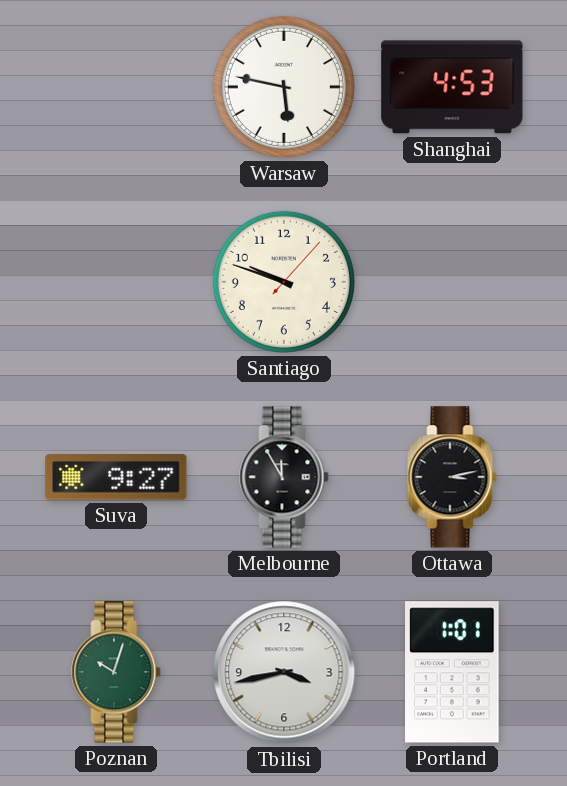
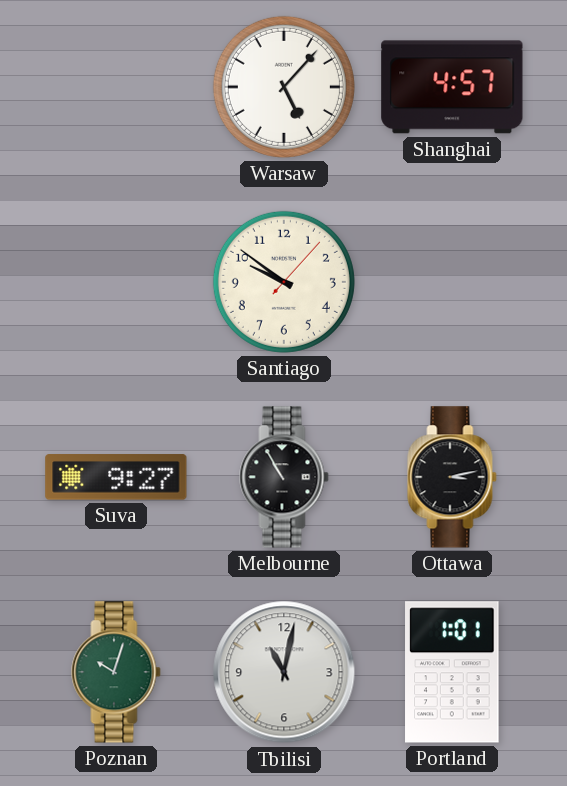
Warsaw: 5:47 -> 5:07
Shanghai: 4:53 -> 4:57
Santiago: 9:48 -> 9:51
Melbourne: 11:55 -> 10:55
Tbilisi: 3:43 -> 11:02
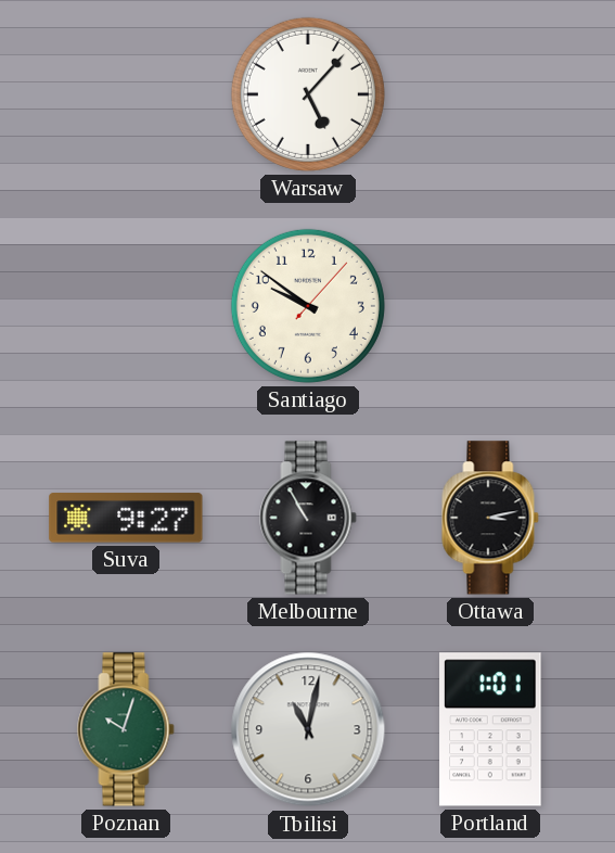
Shanghai: 4:57 -> none
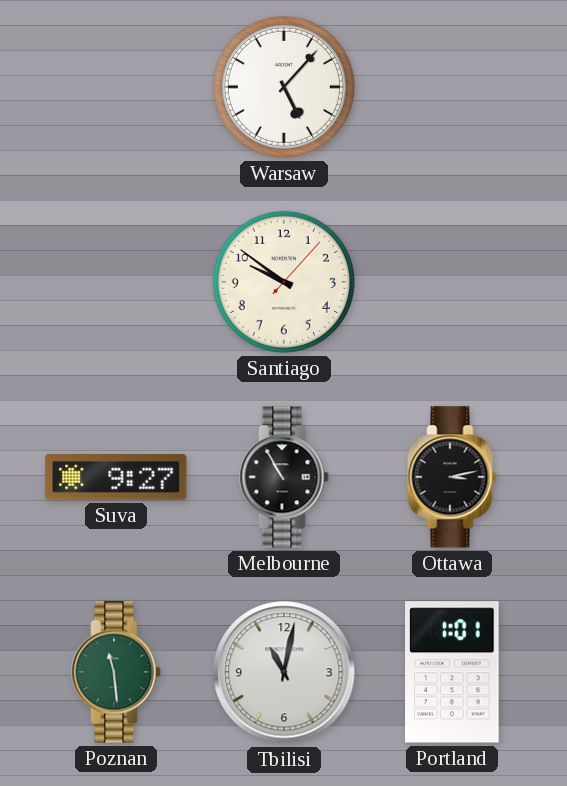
Poznan: 10:03 -> 11:29
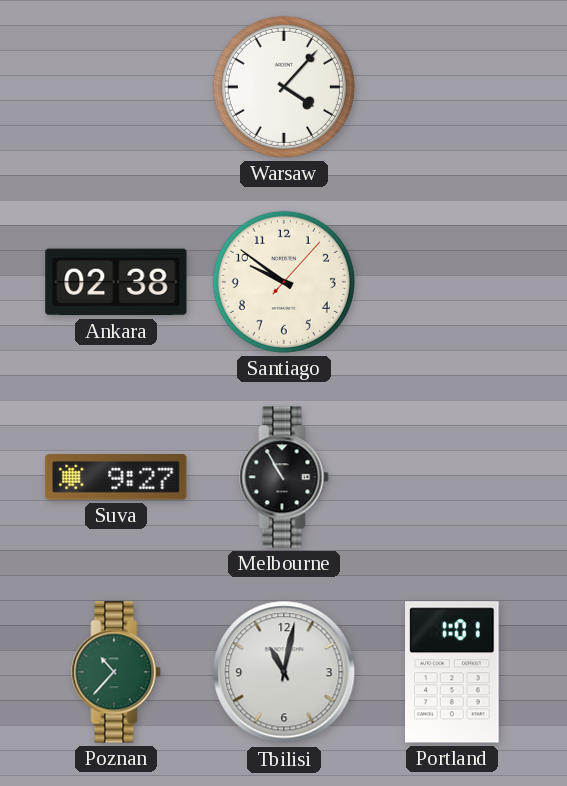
Warsaw: 5:07 -> 4:07
Ankara: none -> 02:38
Ottawa: 3:13 -> none
Poznan: 11:29 -> 10:37
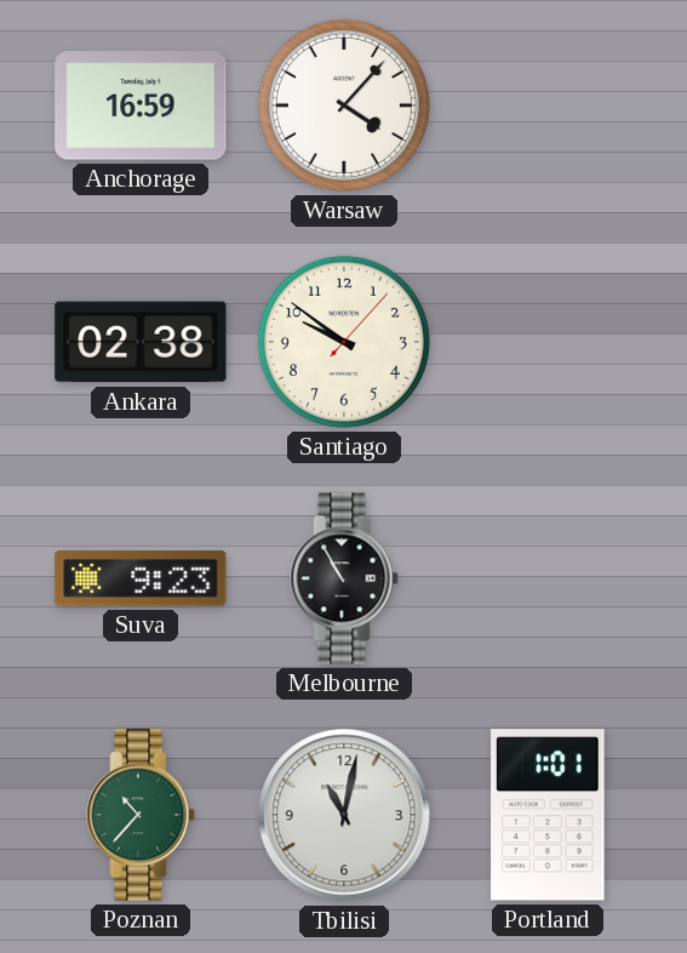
Anchorage: none -> 16:59
Suva: 9:27 -> 9:23
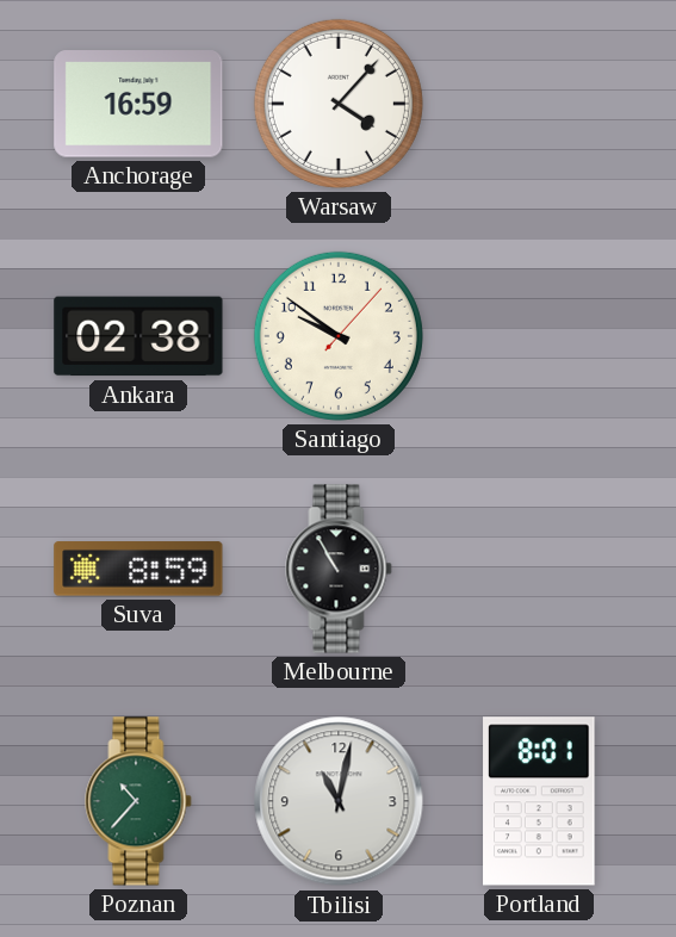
Suva: 9:23 -> 8:59
Portland: 1:01 -> 8:01
